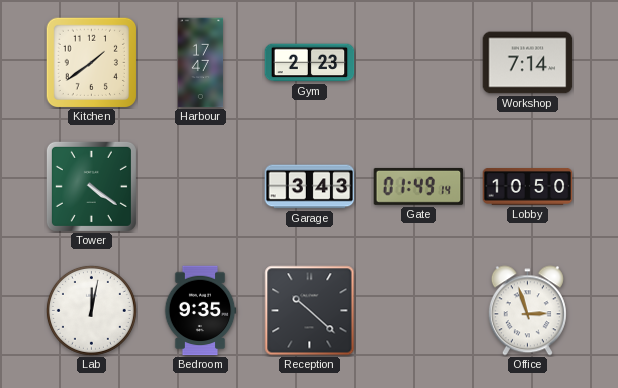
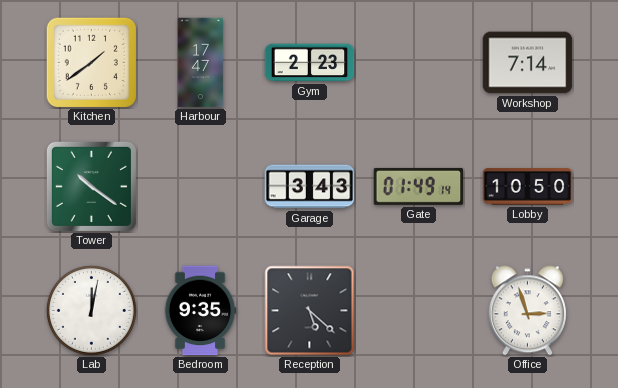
Tower: 4:21 -> 10:21
Reception: 10:22 -> 5:22
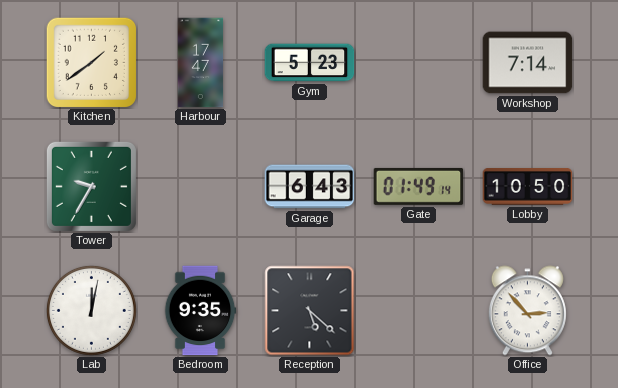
Gym: 2:23 -> 5:23
Tower: 10:21 -> 9:35
Garage: 3:43 -> 6:43
Office: 2:57 -> 2:53
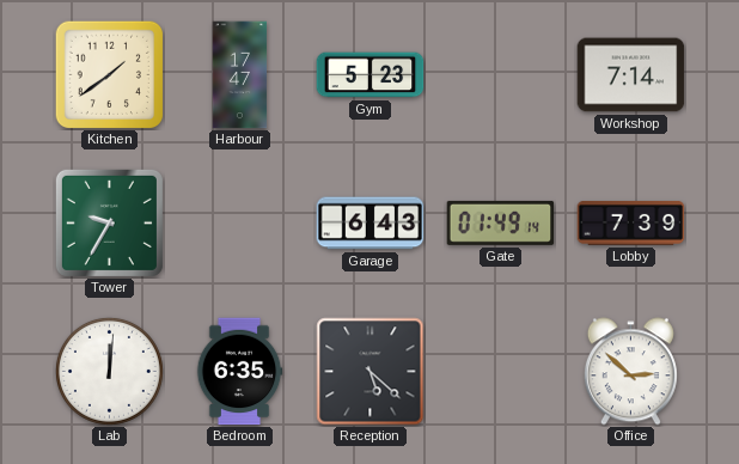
Lobby: 10:50 -> 7:39
Lab: 12:02 -> 12:01
Bedroom: 9:35 -> 6:35
Office: 2:53 -> 2:52
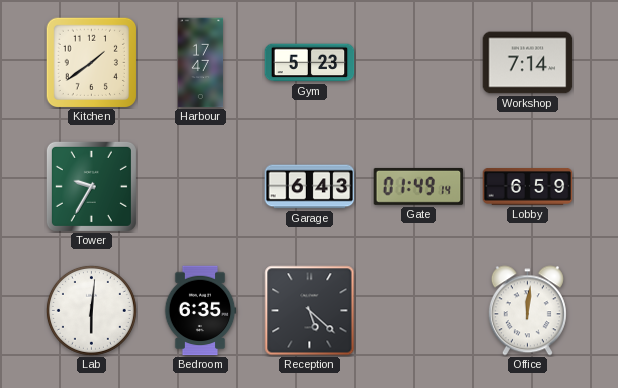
Lobby: 7:39 -> 6:59
Lab: 12:01 -> 6:01
Office: 2:52 -> 12:01
